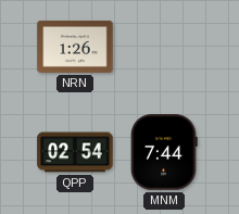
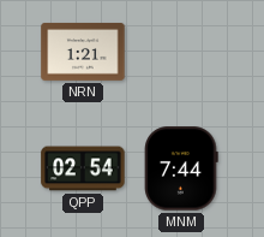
NRN: 1:26 -> 1:21
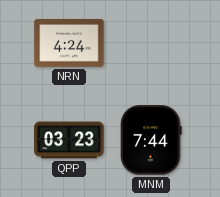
NRN: 1:21 -> 4:24
QPP: 02:54 -> 03:23
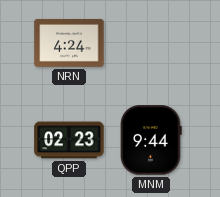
QPP: 03:23 -> 02:23
MNM: 7:44 -> 9:44
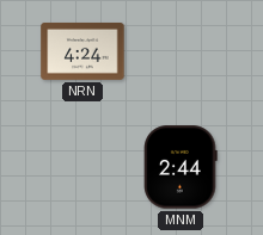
QPP: 02:23 -> none
MNM: 9:44 -> 2:44
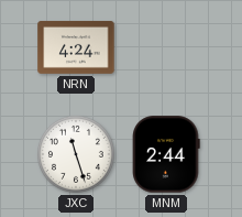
JXC: none -> 11:27
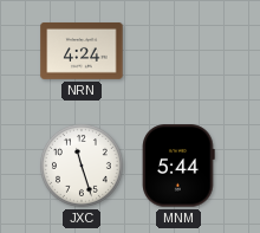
MNM: 2:44 -> 5:44
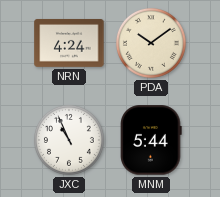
PDA: none -> 10:09
JXC: 11:27 -> 10:56
